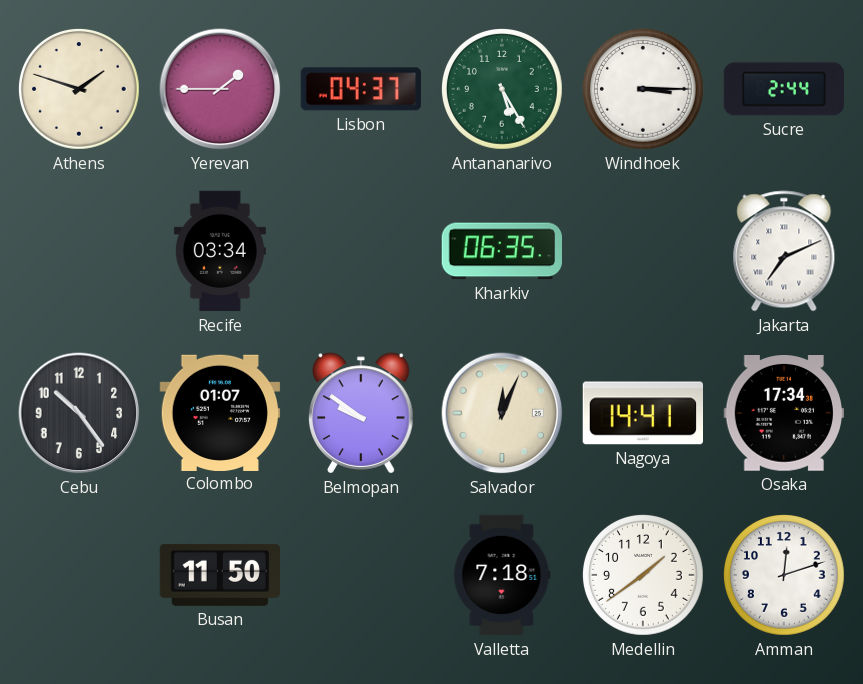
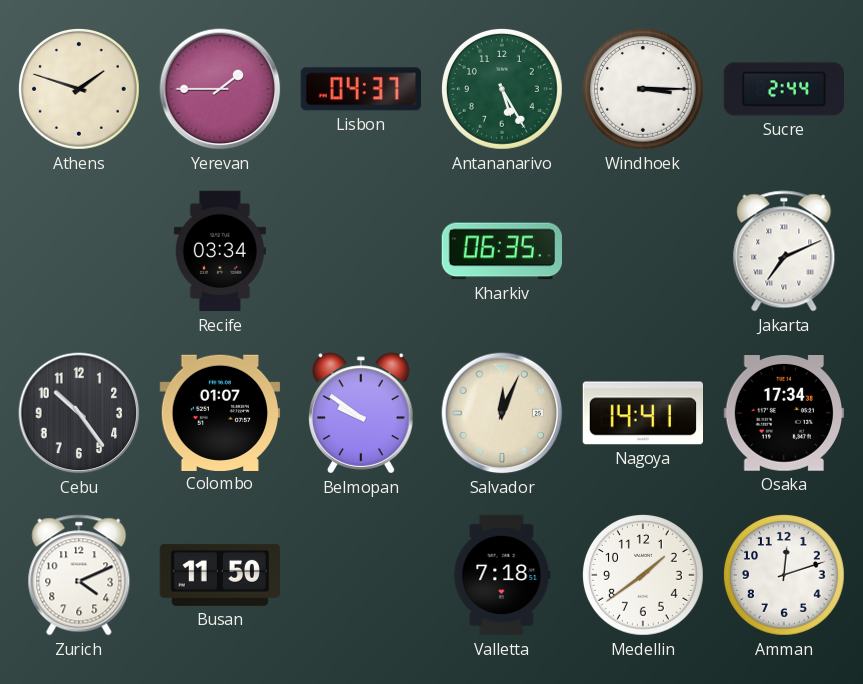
Zurich: none -> 4:11
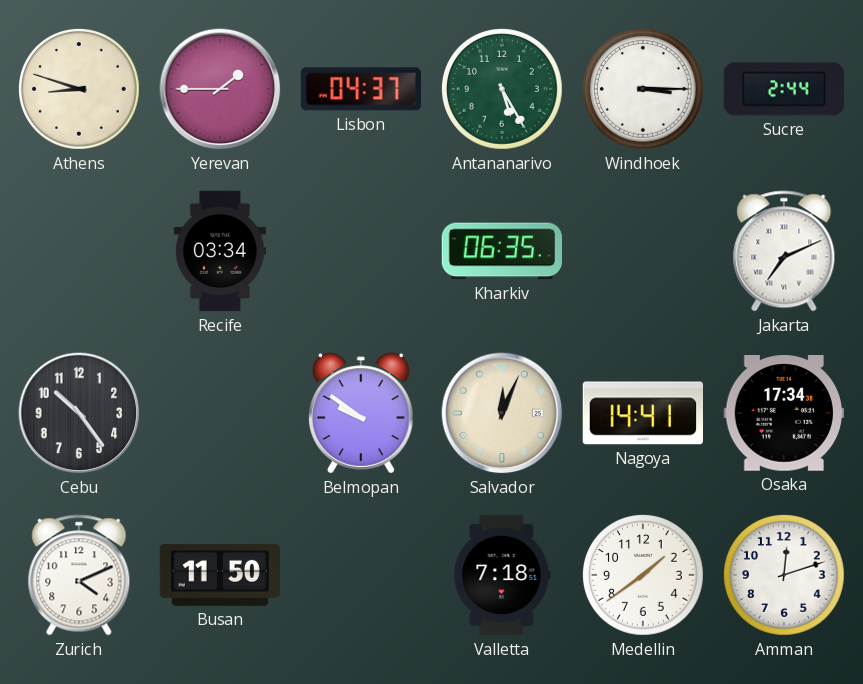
Athens: 1:48 -> 8:48
Colombo: 01:07 -> none
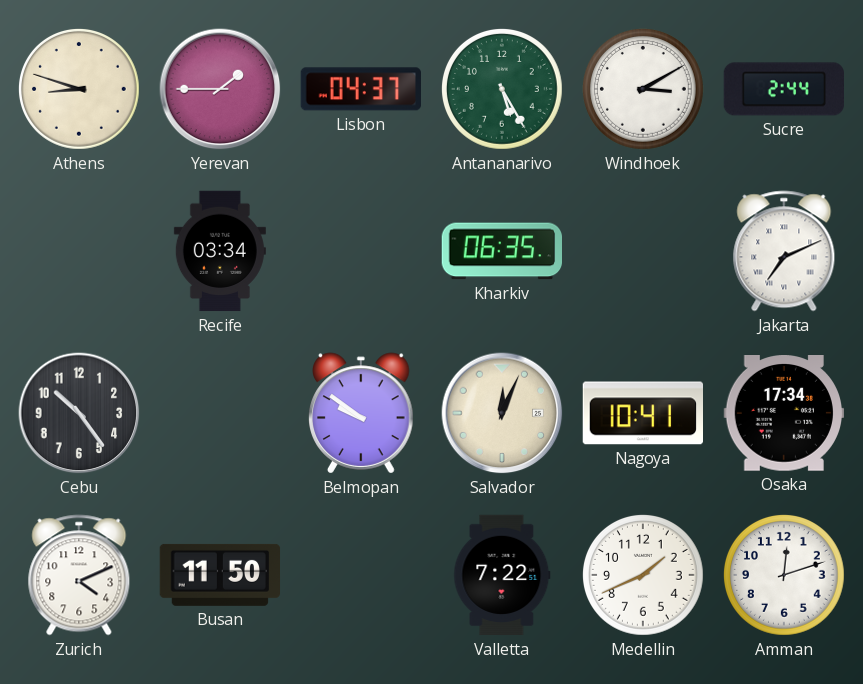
Windhoek: 3:15 -> 3:10
Nagoya: 14:41 -> 10:41
Valletta: 7:18 -> 7:22
Medellin: 1:39 -> 1:41
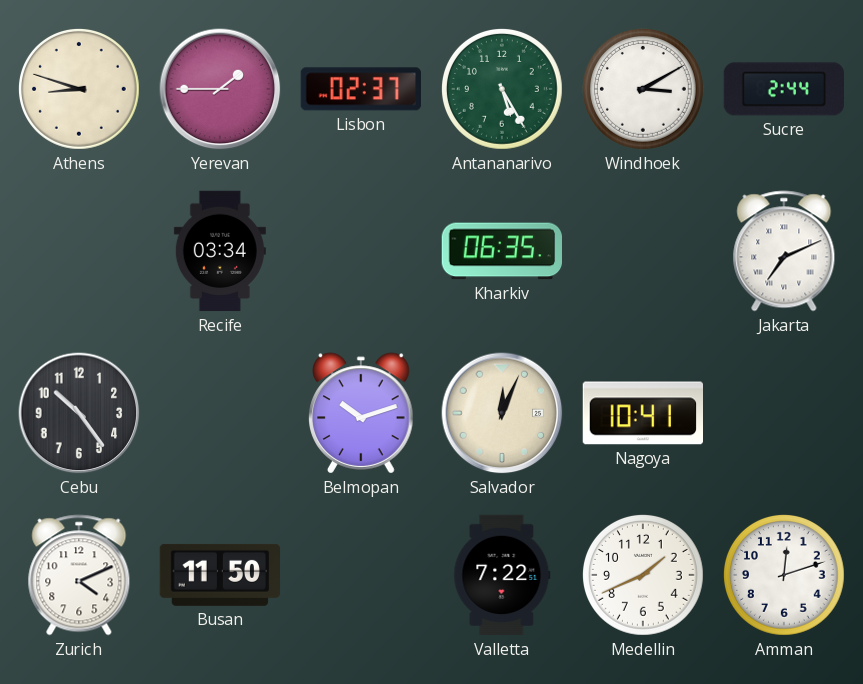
Lisbon: 04:37 -> 02:37
Belmopan: 9:51 -> 10:12
Osaka: 17:34 -> none
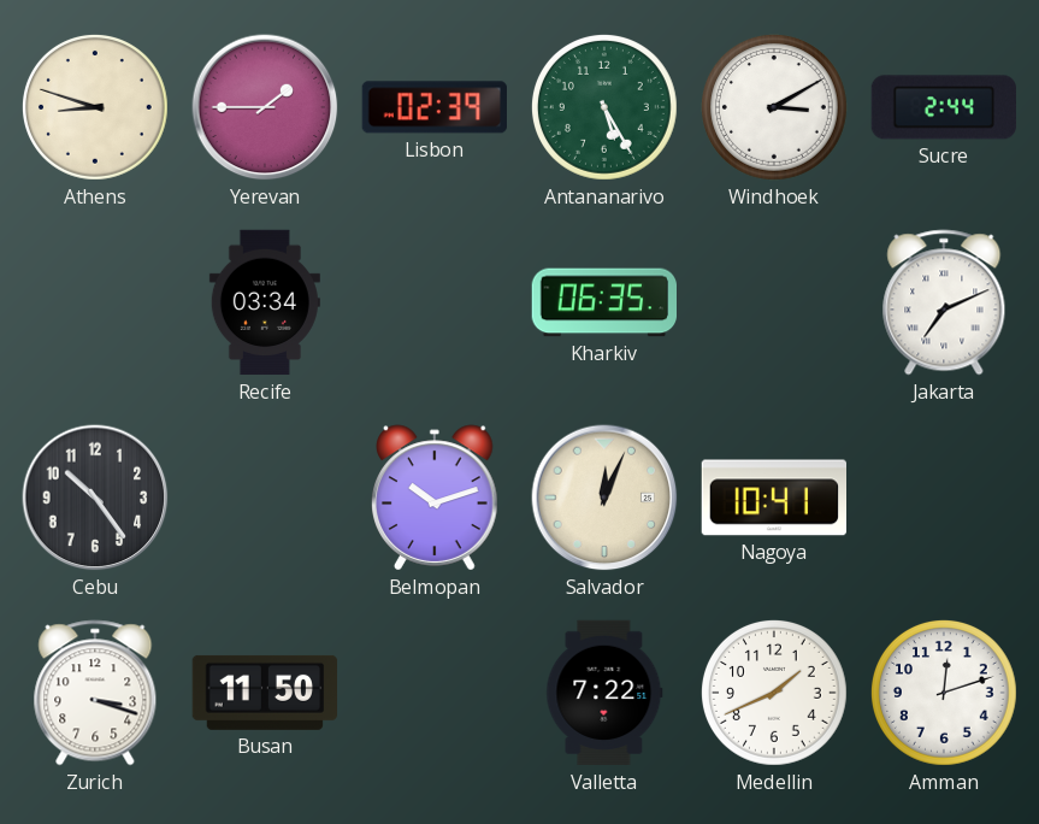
Lisbon: 02:37 -> 02:39
Zurich: 4:11 -> 3:18
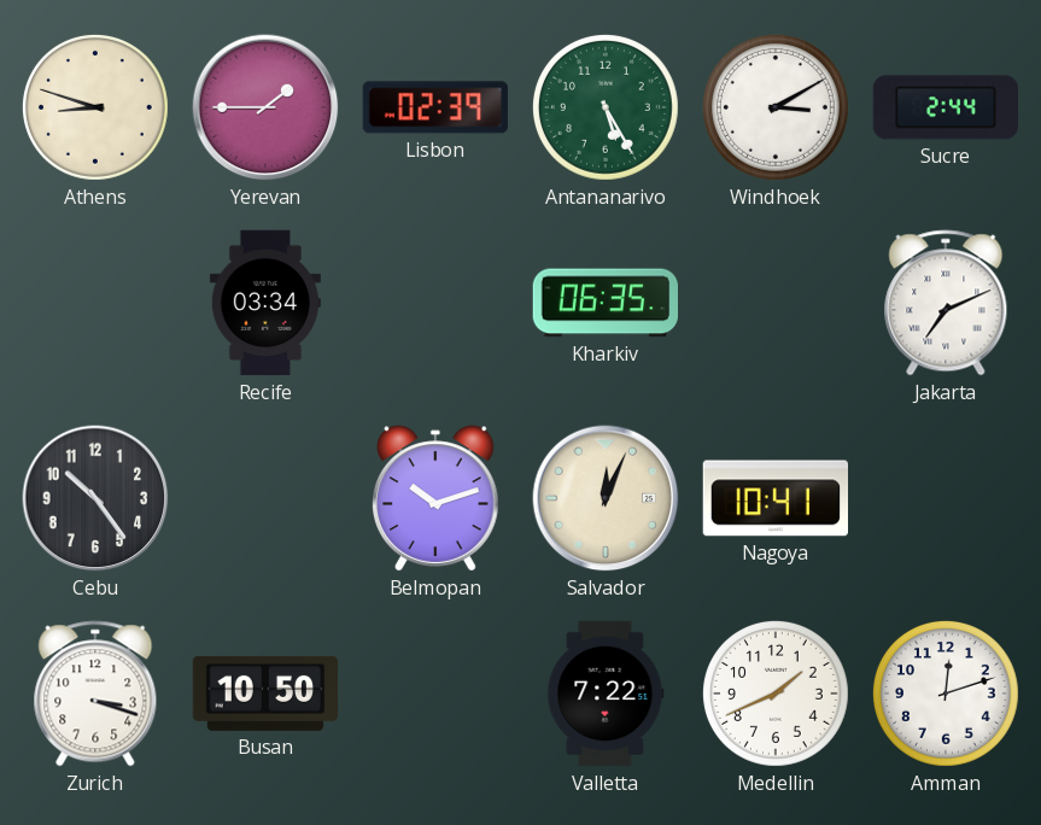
Busan: 11:50 -> 10:50
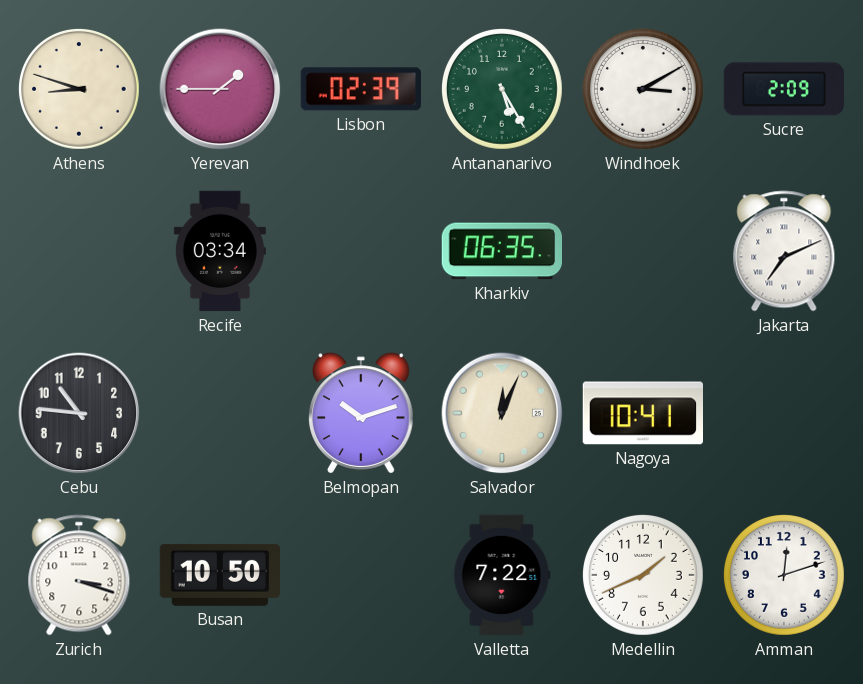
Sucre: 2:44 -> 2:09
Cebu: 10:24 -> 10:46
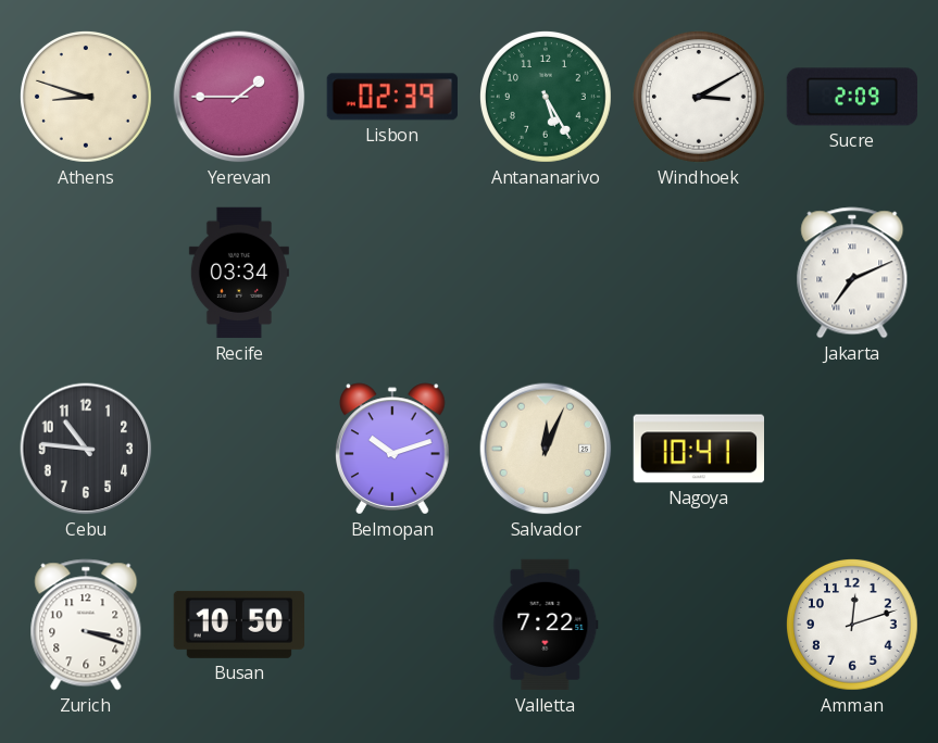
Kharkiv: 06:35 -> none
Medellin: 1:41 -> none
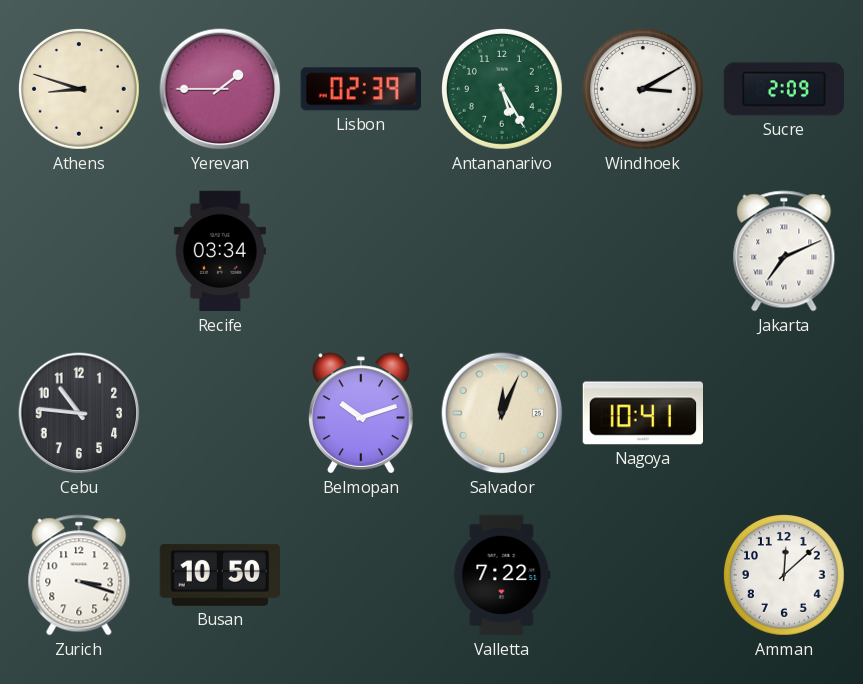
Amman: 12:12 -> 12:08
